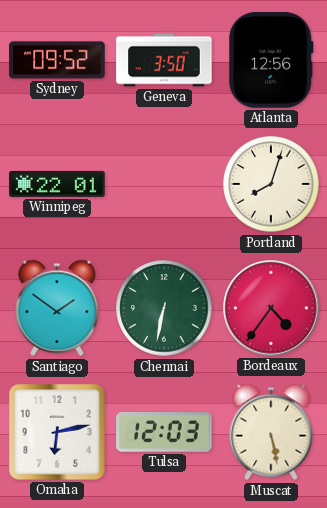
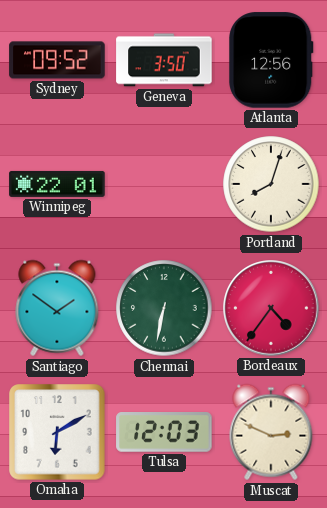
Omaha: 6:13 -> 6:10
Muscat: 5:28 -> 2:49
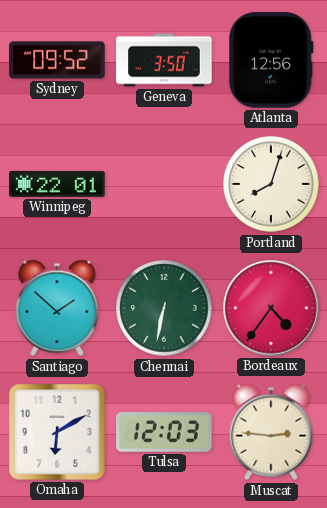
Santiago: 1:51 -> 1:52
Muscat: 2:49 -> 2:46
